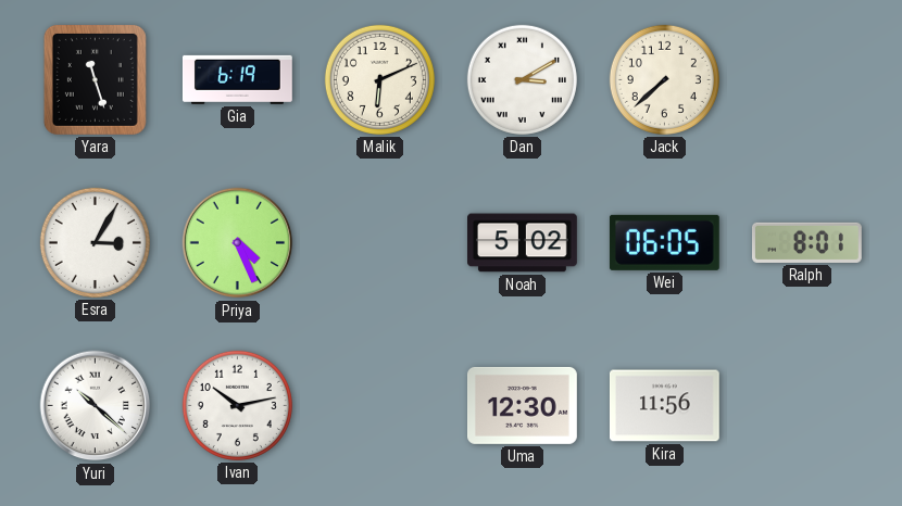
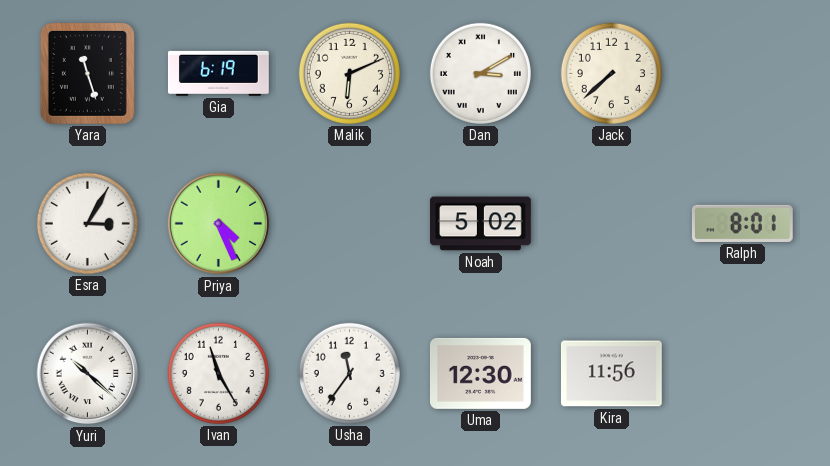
Wei: 06:05 -> none
Ivan: 10:13 -> 11:25
Usha: none -> 11:36
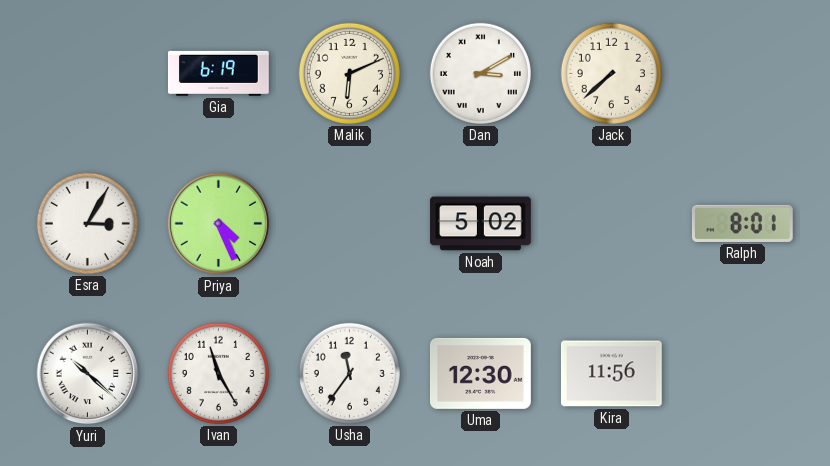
Yara: 11:27 -> none
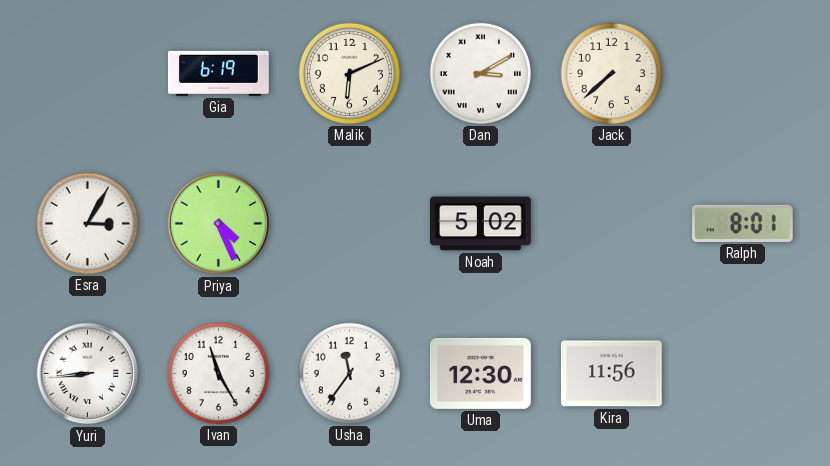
Yuri: 10:22 -> 8:44
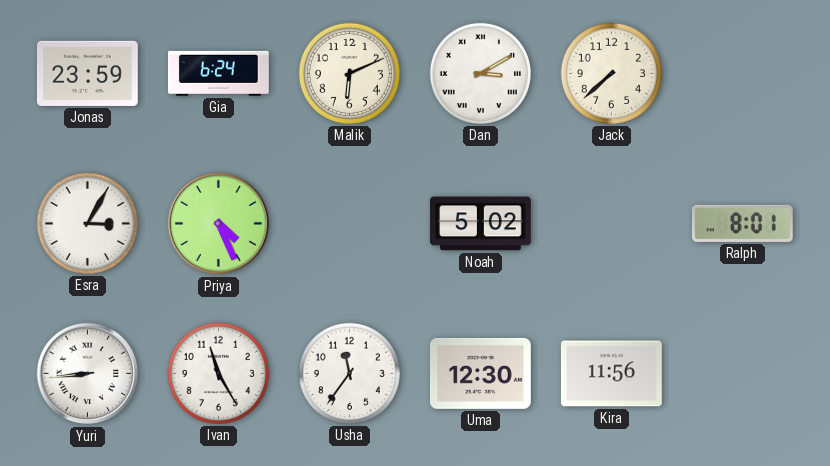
Jonas: none -> 23:59
Gia: 6:19 -> 6:24
